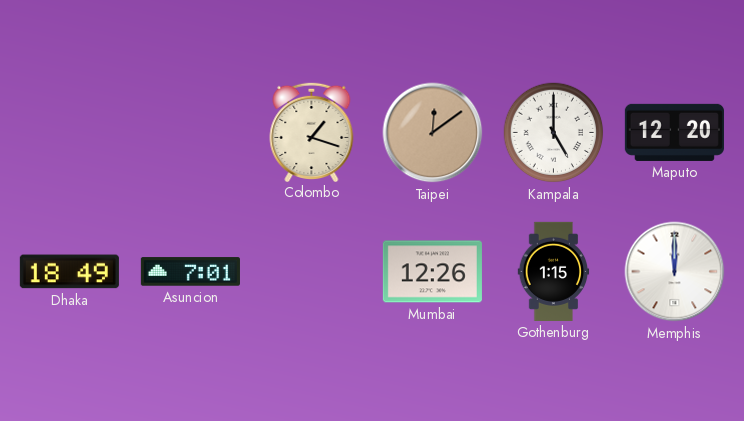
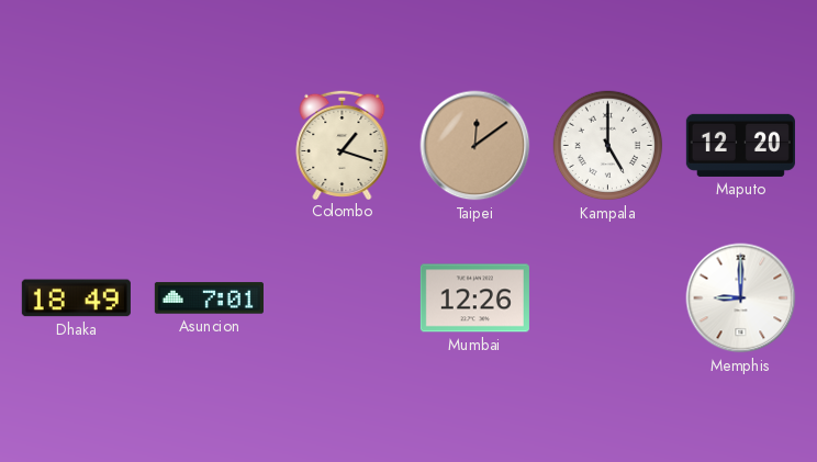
Gothenburg: 1:15 -> none
Memphis: 12:00 -> 9:00
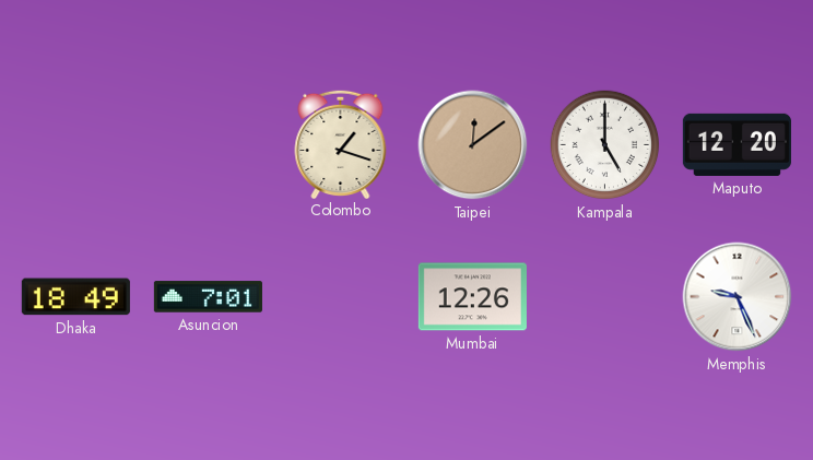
Memphis: 9:00 -> 9:26
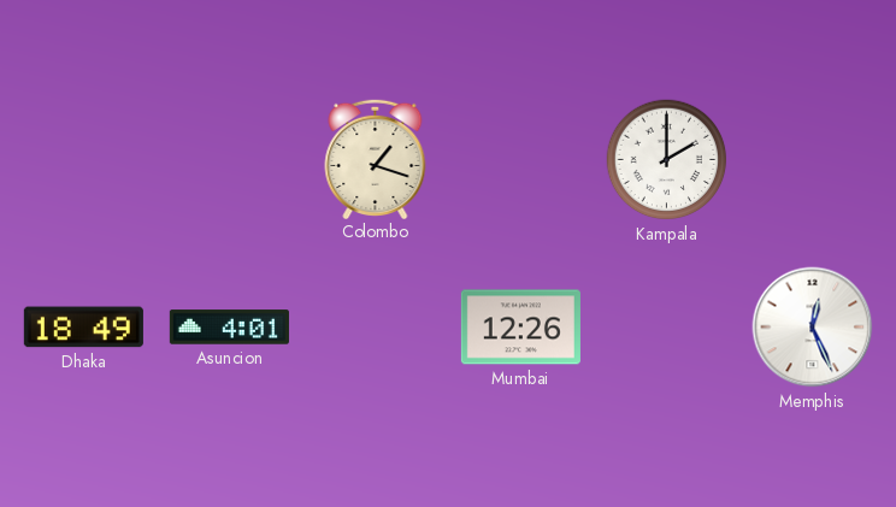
Taipei: 12:09 -> none
Kampala: 5:00 -> 2:00
Maputo: 12:20 -> none
Asuncion: 7:01 -> 4:01
Memphis: 9:26 -> 12:26
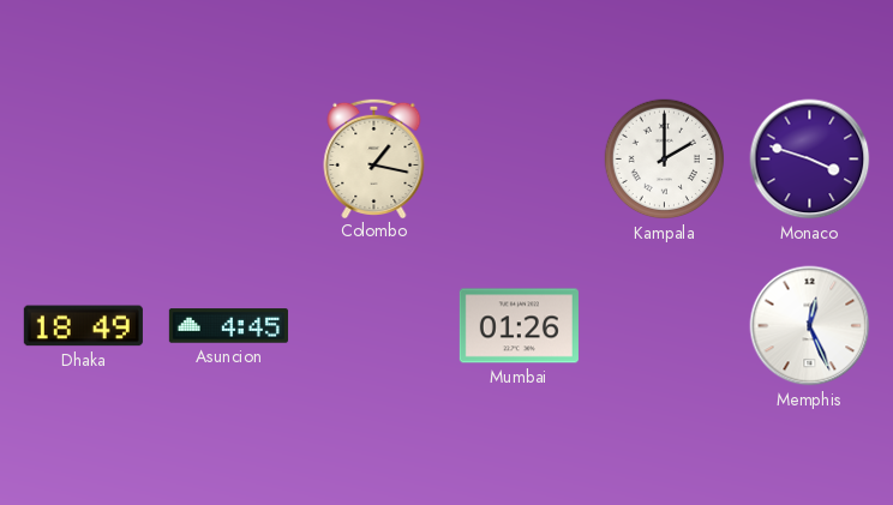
Colombo: 1:18 -> 1:17
Monaco: none -> 3:48
Asuncion: 4:01 -> 4:45
Mumbai: 12:26 -> 01:26
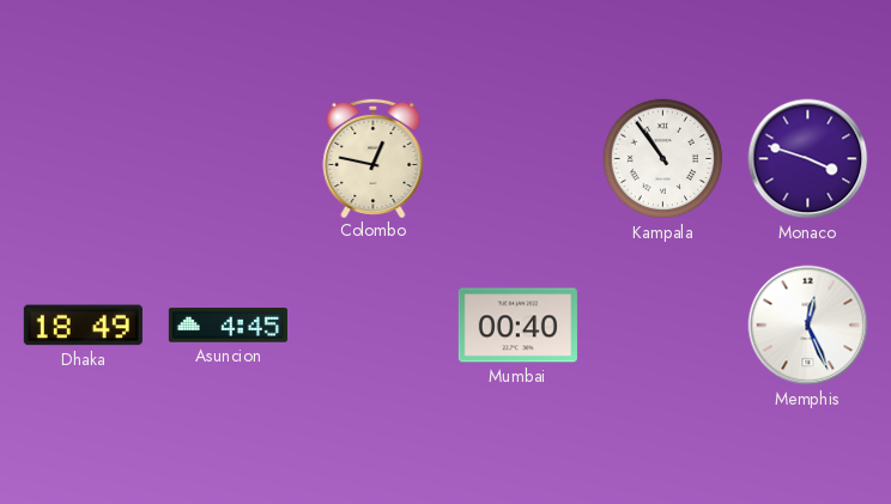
Colombo: 1:17 -> 12:47
Kampala: 2:00 -> 10:54
Mumbai: 01:26 -> 00:40
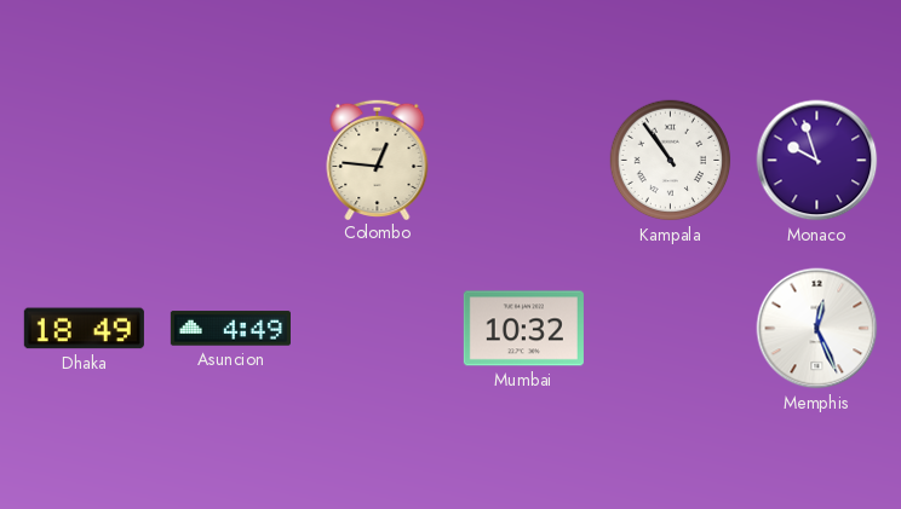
Colombo: 12:47 -> 12:46
Monaco: 3:48 -> 9:57
Asuncion: 4:45 -> 4:49
Mumbai: 00:40 -> 10:32
